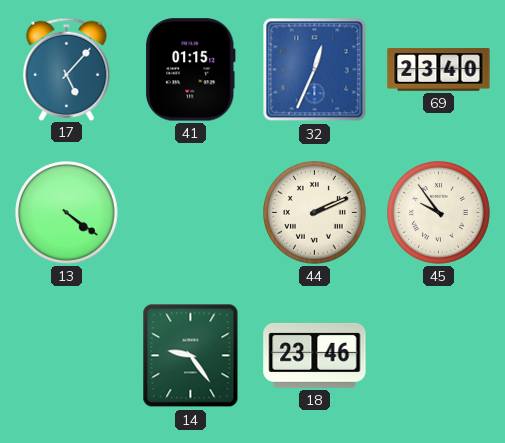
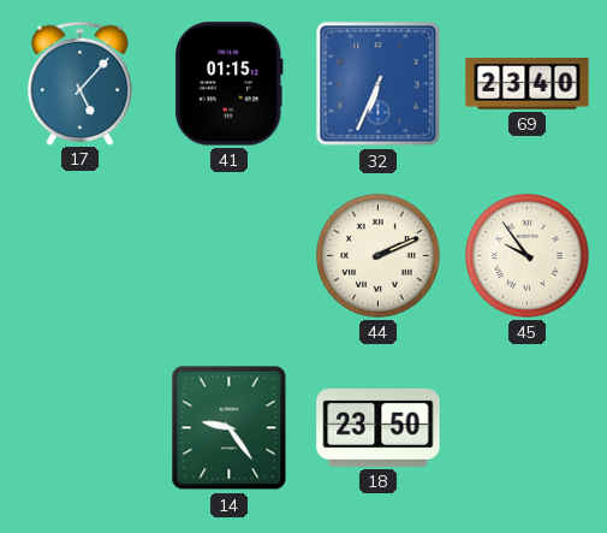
32: 12:34 -> 6:34
13: 4:21 -> none
18: 23:46 -> 23:50
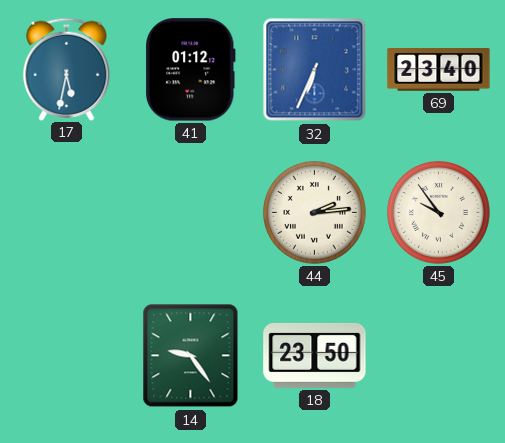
17: 5:07 -> 5:32
41: 01:15 -> 01:12
44: 2:11 -> 2:14
